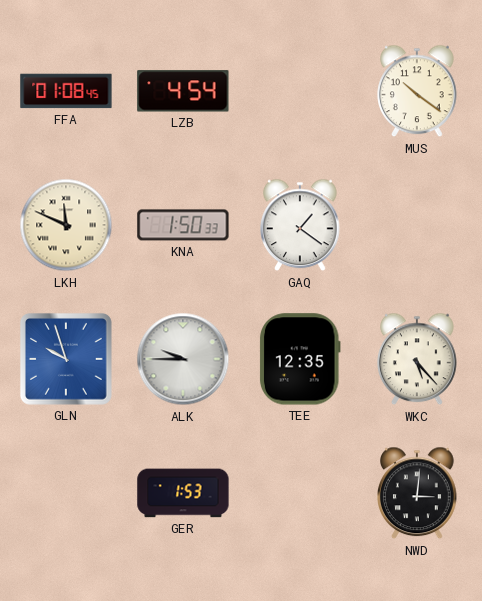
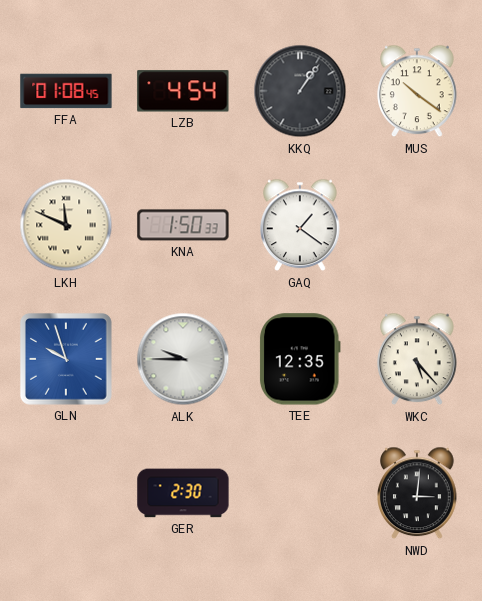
KKQ: none -> 1:06
GER: 1:53 -> 2:30
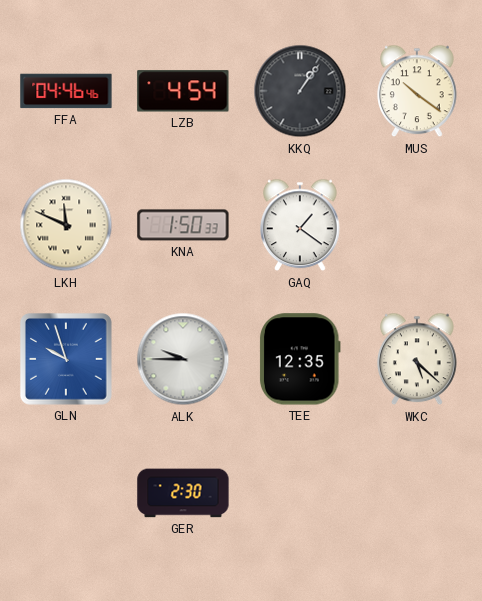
FFA: 01:08 -> 04:46
WKC: 5:23 -> 5:22
NWD: 3:01 -> none
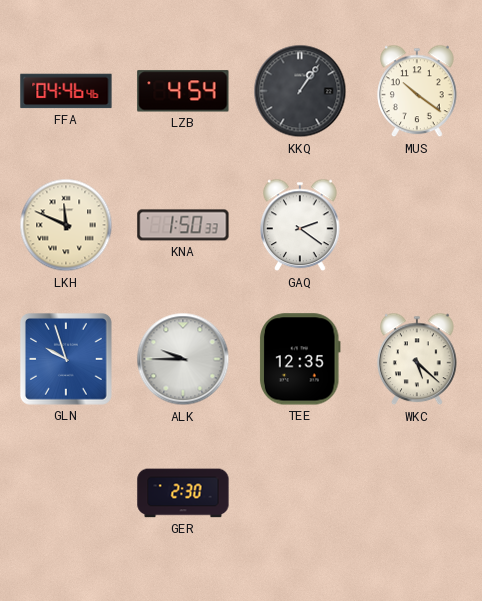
GAQ: 1:21 -> 2:21
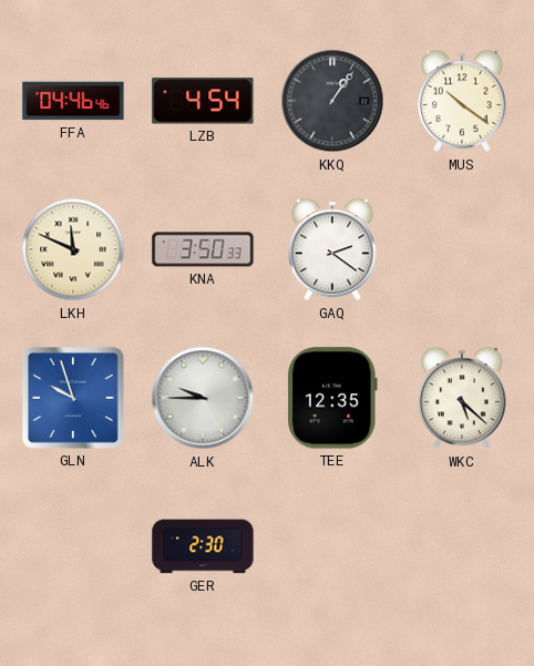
KNA: 1:50 -> 3:50
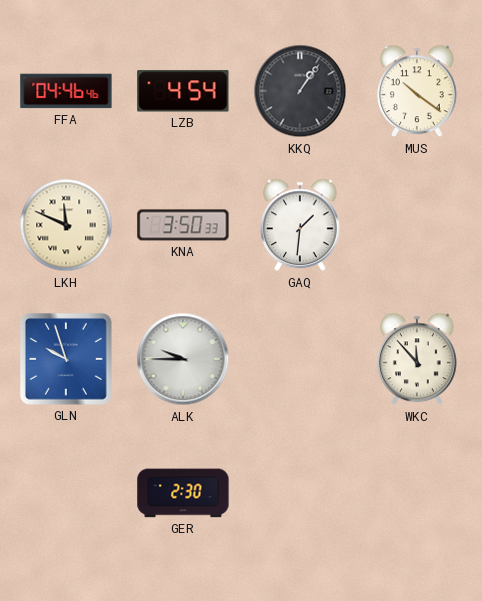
GAQ: 2:21 -> 1:31
TEE: 12:35 -> none
WKC: 5:22 -> 11:53
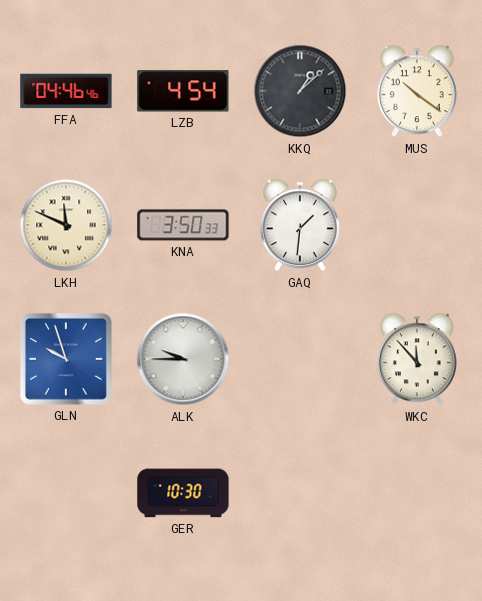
KKQ: 1:06 -> 1:08
GER: 2:30 -> 10:30
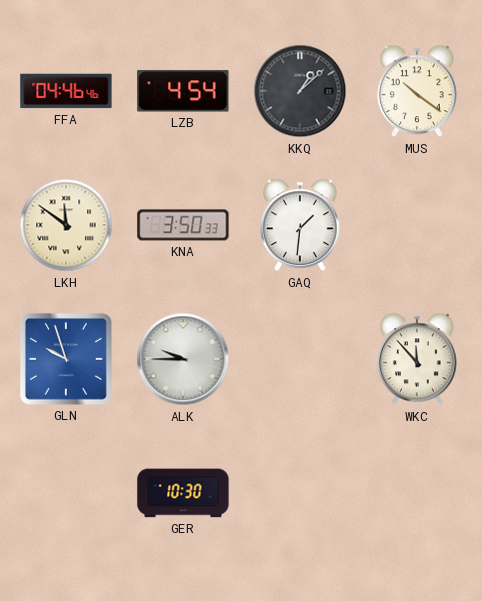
LKH: 11:49 -> 11:51
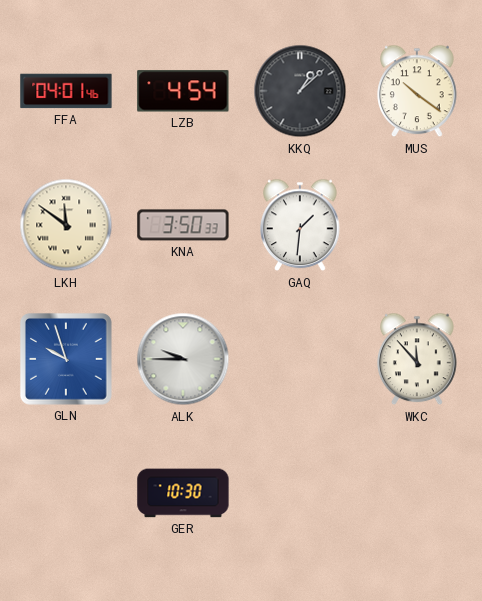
FFA: 04:46 -> 04:01
